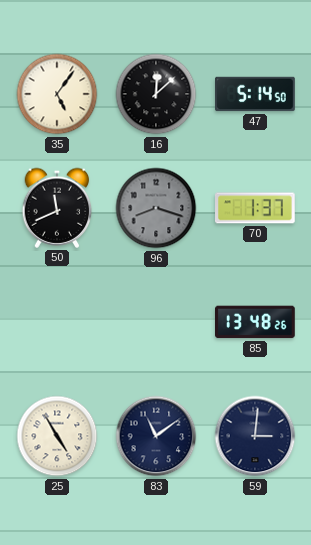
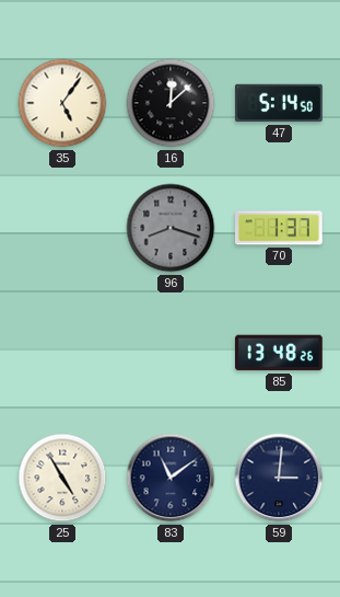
50: 11:41 -> none
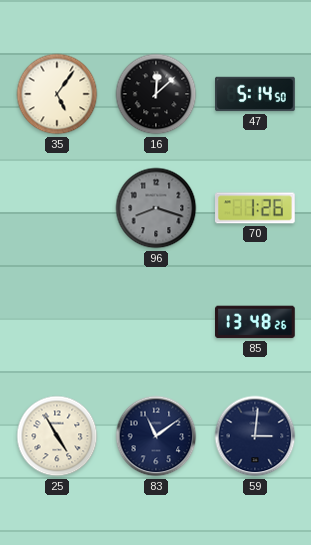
70: 1:37 -> 1:26
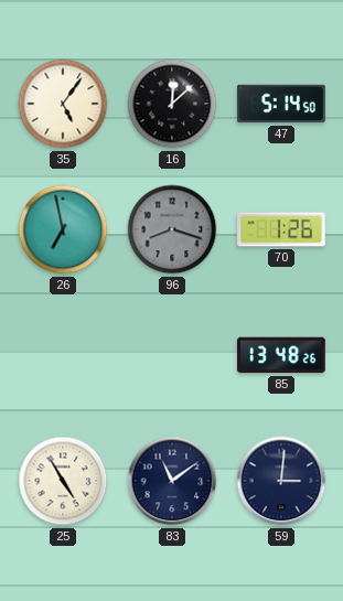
26: none -> 6:58
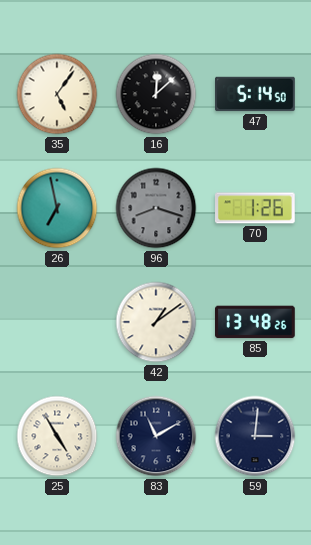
42: none -> 1:09
83: 11:09 -> 11:10
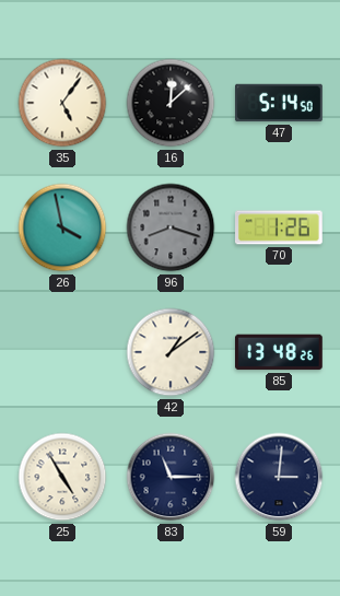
26: 6:58 -> 3:58
83: 11:10 -> 11:15
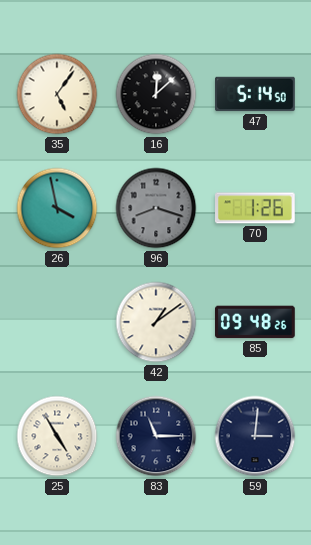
85: 13:48 -> 09:48
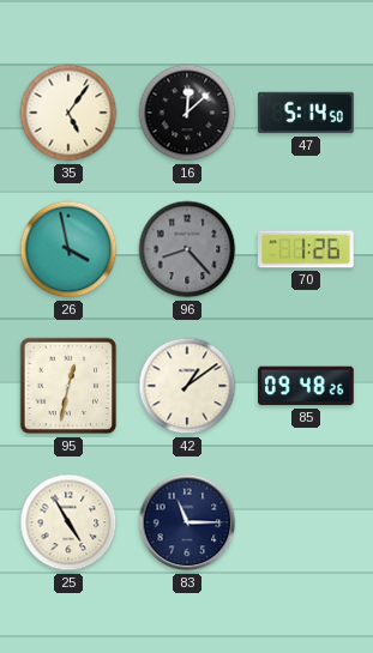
96: 8:18 -> 8:23
95: none -> 12:32
59: 3:01 -> none
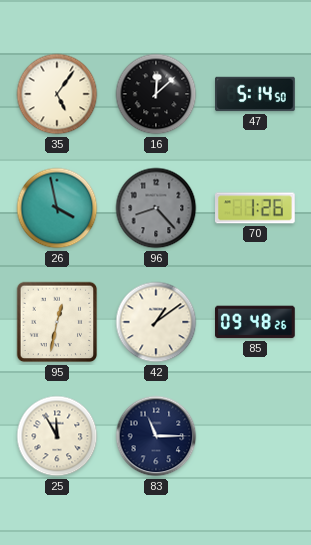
25: 4:55 -> 11:55
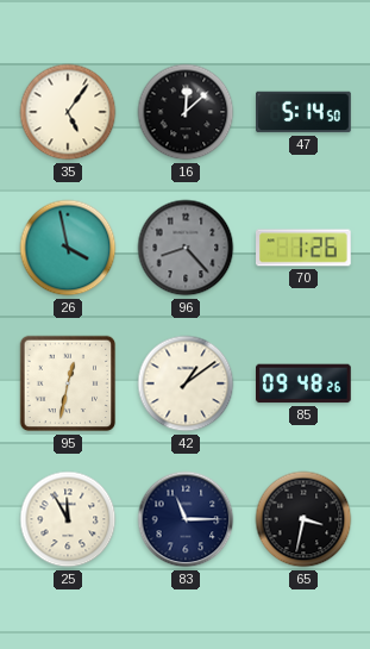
65: none -> 3:32
